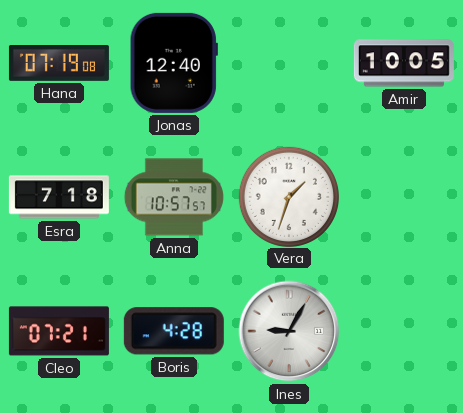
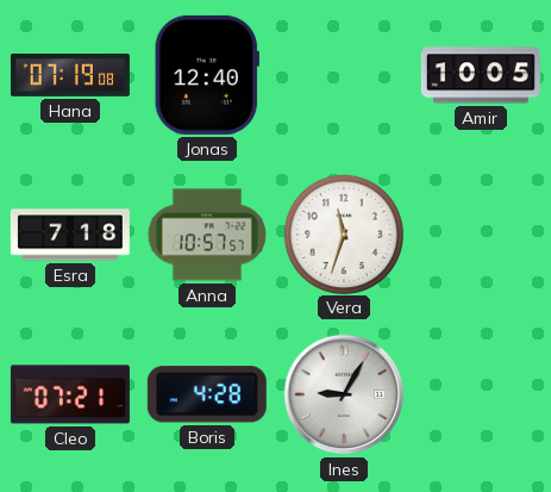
Vera: 1:33 -> 11:33
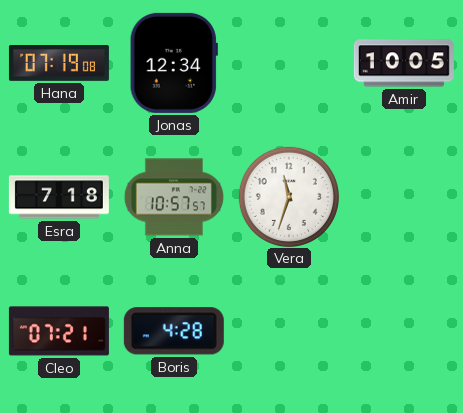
Jonas: 12:40 -> 12:34
Ines: 9:05 -> none
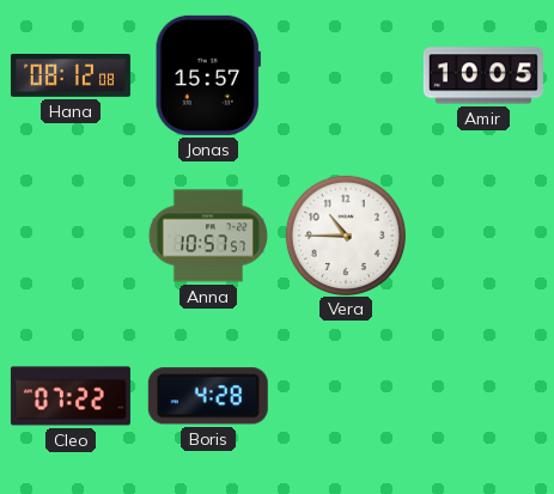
Hana: 07:19 -> 08:12
Jonas: 12:34 -> 15:57
Esra: 7:18 -> none
Vera: 11:33 -> 10:45
Cleo: 07:21 -> 07:22
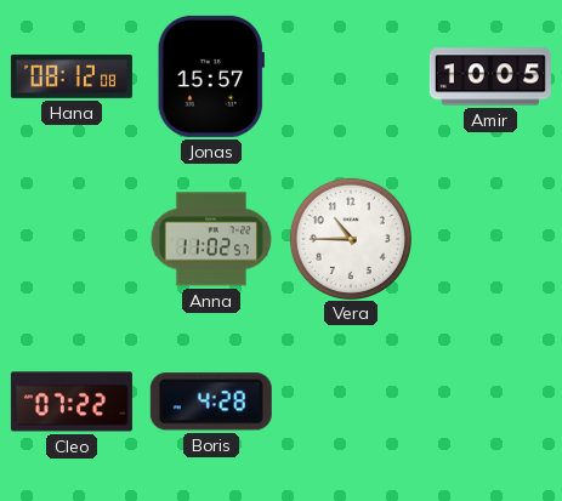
Anna: 10:57 -> 11:02
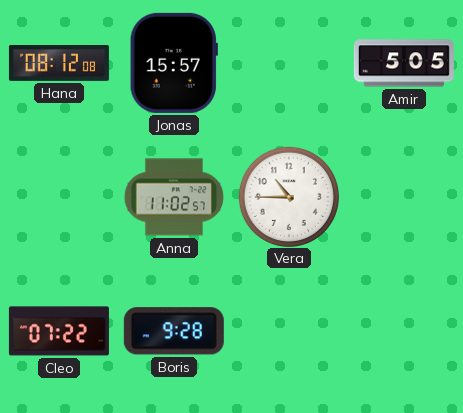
Amir: 10:05 -> 5:05
Boris: 4:28 -> 9:28
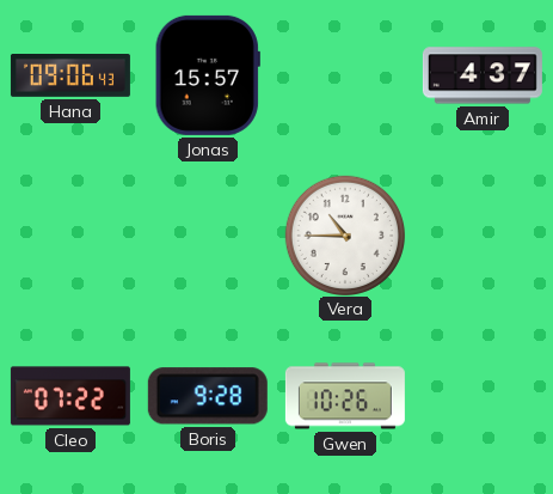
Hana: 08:12 -> 09:06
Amir: 5:05 -> 4:37
Anna: 11:02 -> none
Gwen: none -> 10:26
